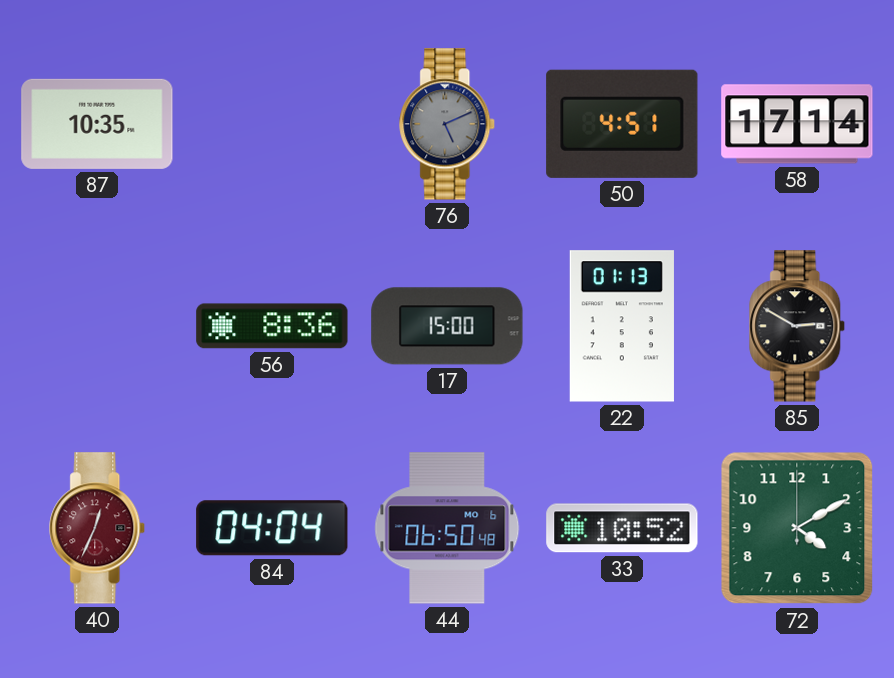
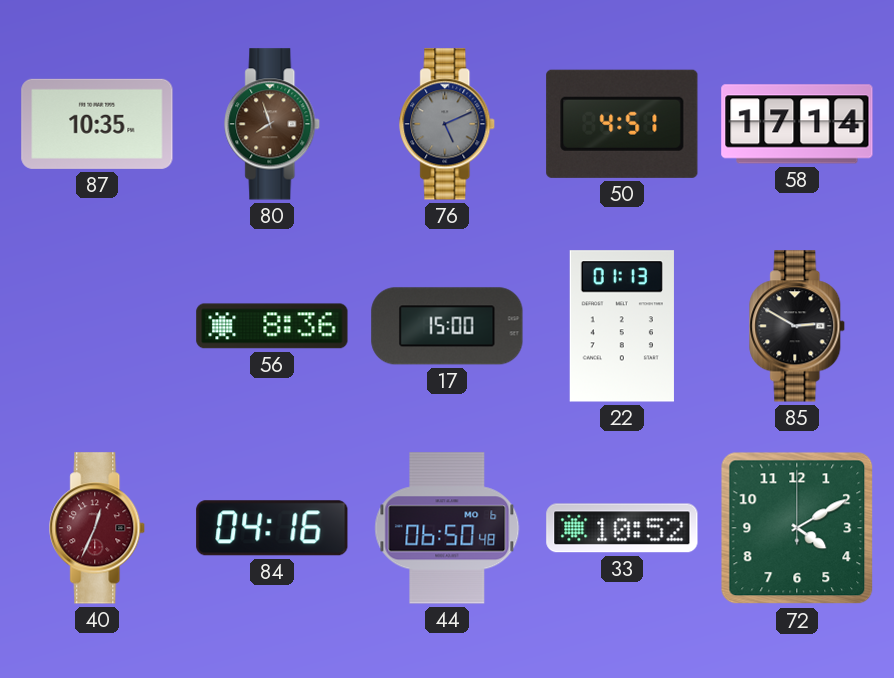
80: none -> 7:57
84: 04:04 -> 04:16
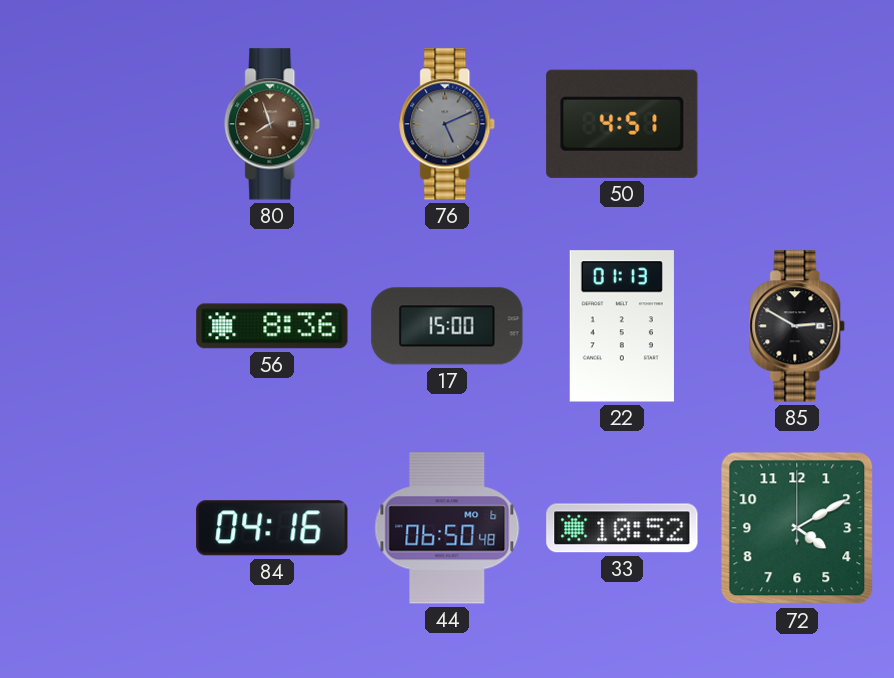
87: 10:35 -> none
58: 17:14 -> none
40: 12:34 -> none
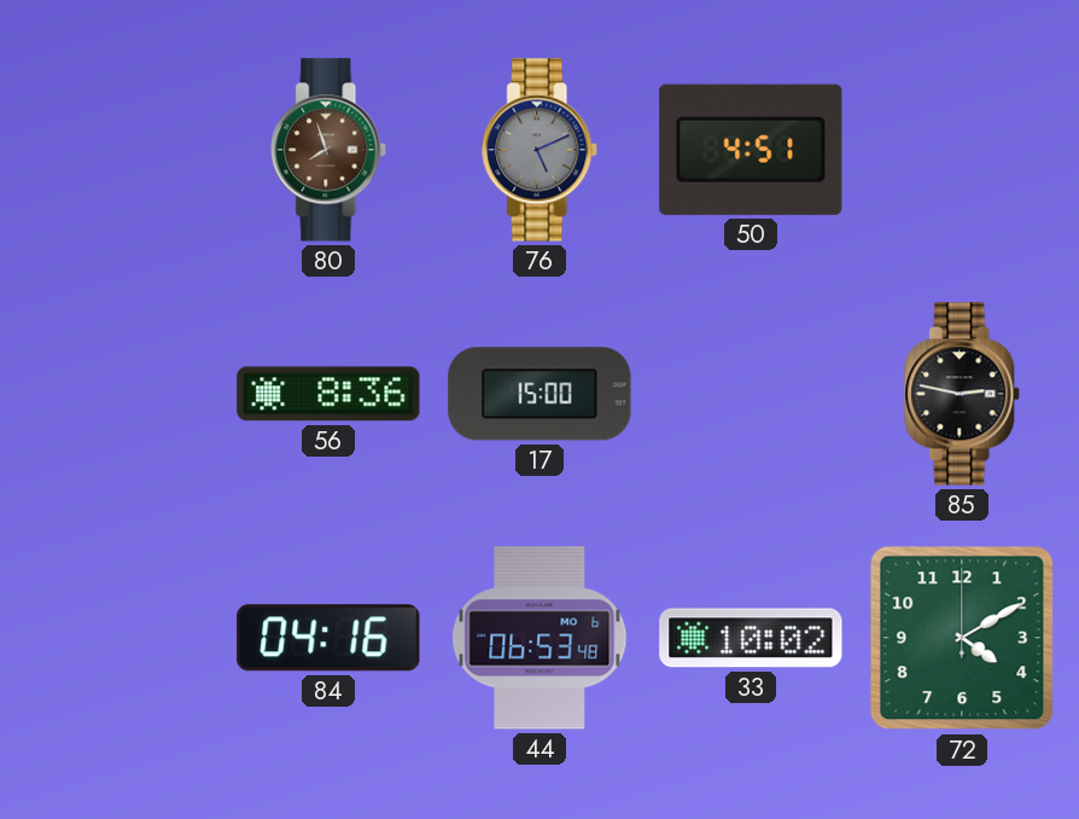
22: 01:13 -> none
85: 2:50 -> 2:47
44: 06:50 -> 06:53
33: 10:52 -> 10:02
